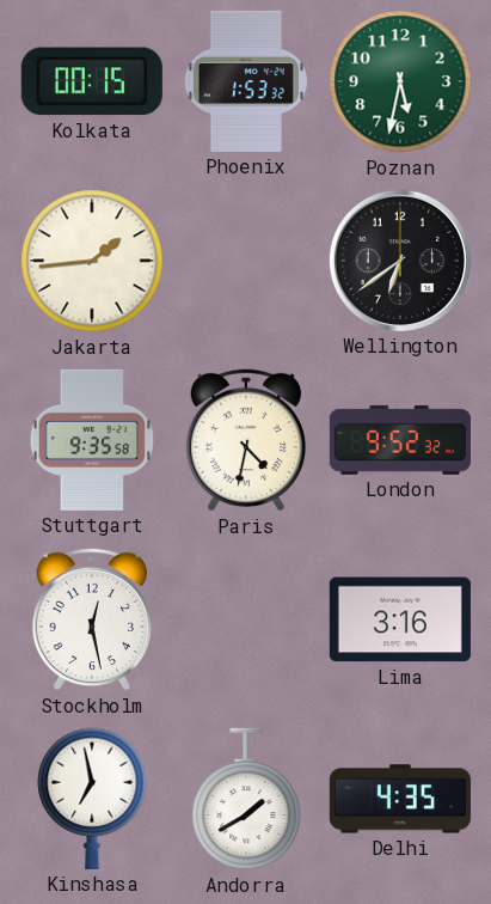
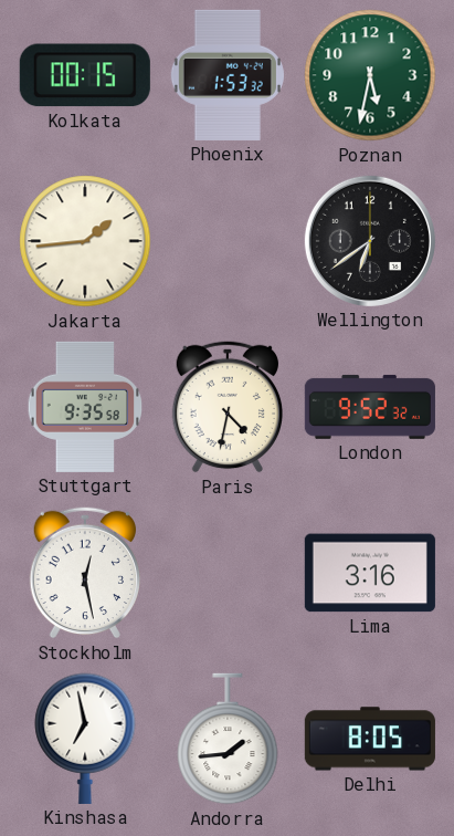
Andorra: 1:40 -> 1:44
Delhi: 4:35 -> 8:05
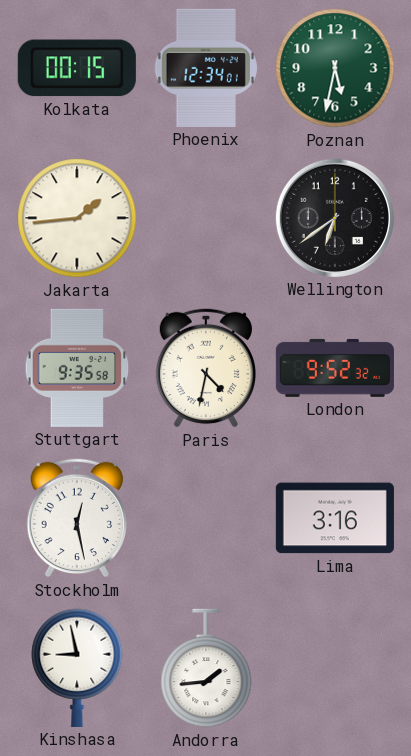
Phoenix: 1:53 -> 12:34
Kinshasa: 6:58 -> 8:58
Delhi: 8:05 -> none
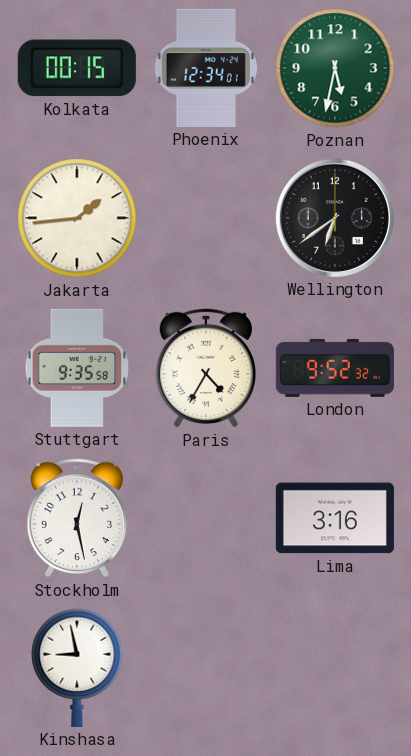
Paris: 4:32 -> 4:35
Andorra: 1:44 -> none
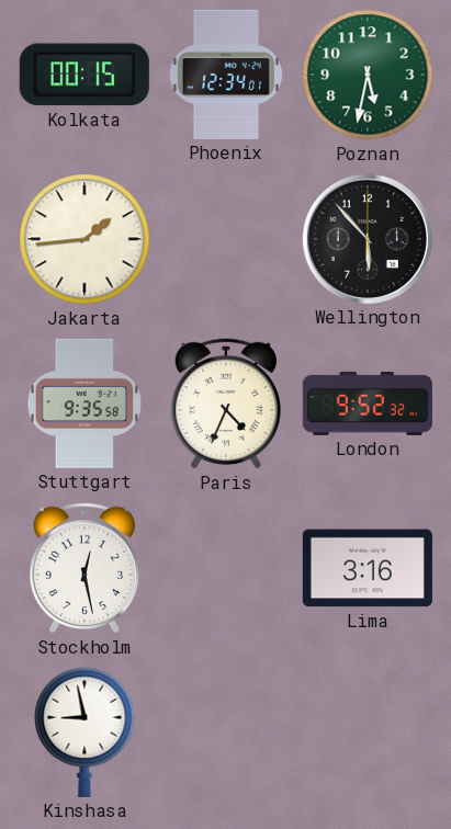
Wellington: 6:39 -> 5:53
Paris: 4:35 -> 4:34
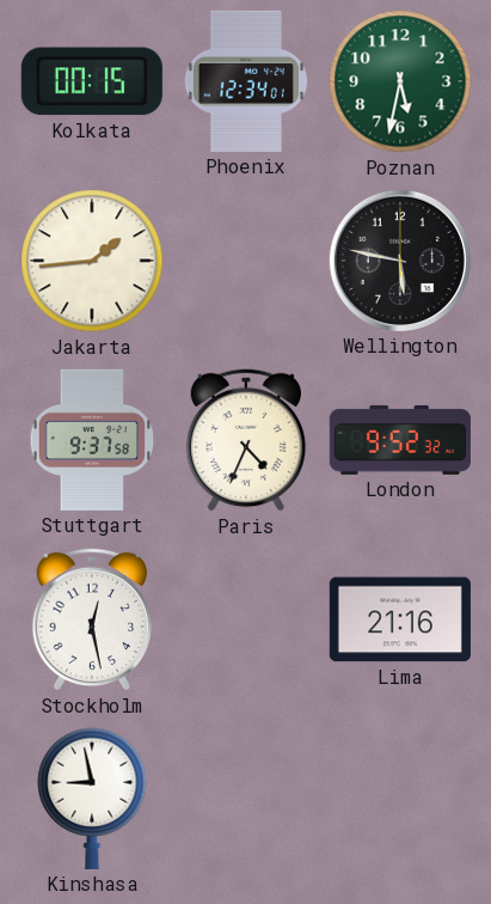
Wellington: 5:53 -> 5:47
Stuttgart: 9:35 -> 9:37
Lima: 3:16 -> 21:16
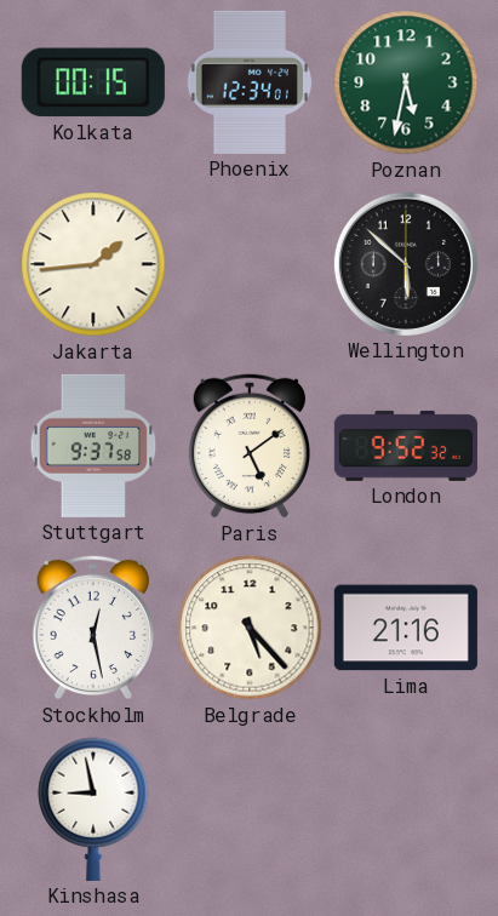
Wellington: 5:47 -> 5:52
Paris: 4:34 -> 5:09
Belgrade: none -> 5:23
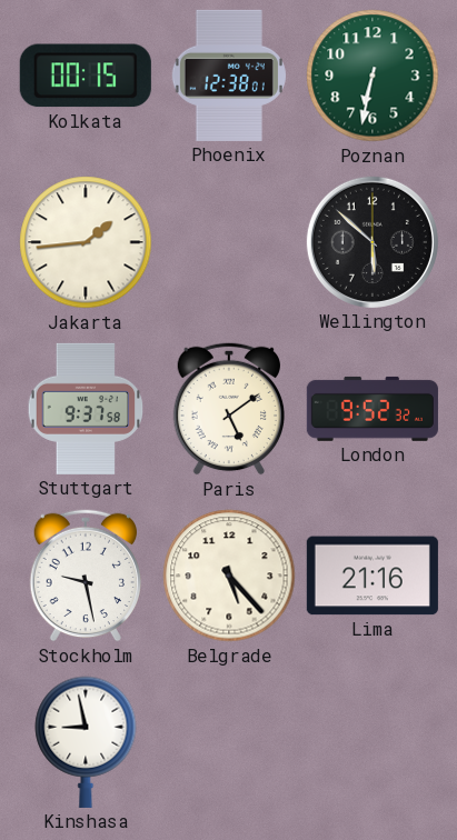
Phoenix: 12:34 -> 12:38
Poznan: 5:32 -> 6:32
Stockholm: 12:28 -> 9:28
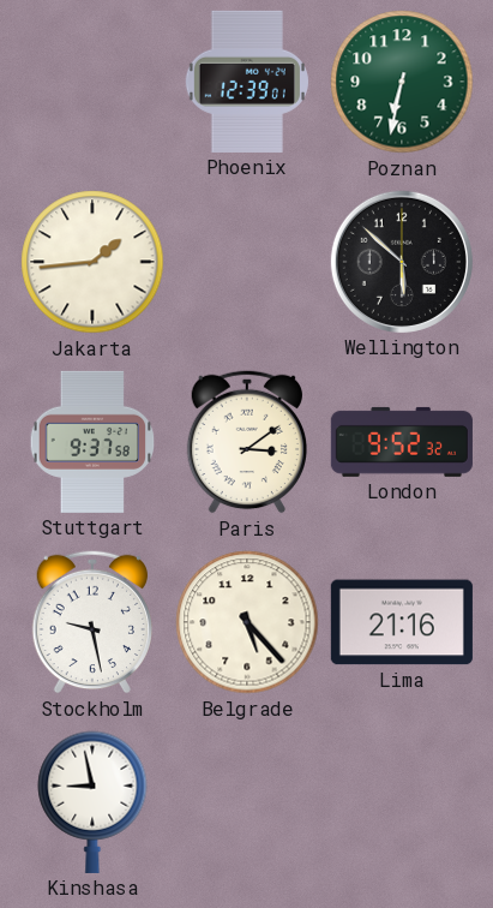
Kolkata: 00:15 -> none
Phoenix: 12:38 -> 12:39
Paris: 5:09 -> 3:09
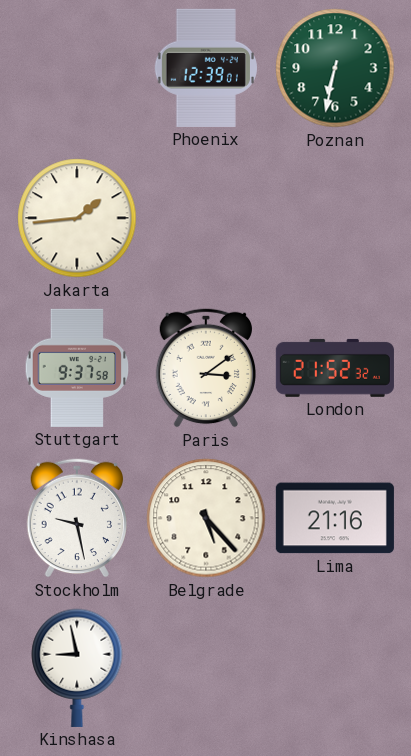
Wellington: 5:52 -> none
London: 9:52 -> 21:52
